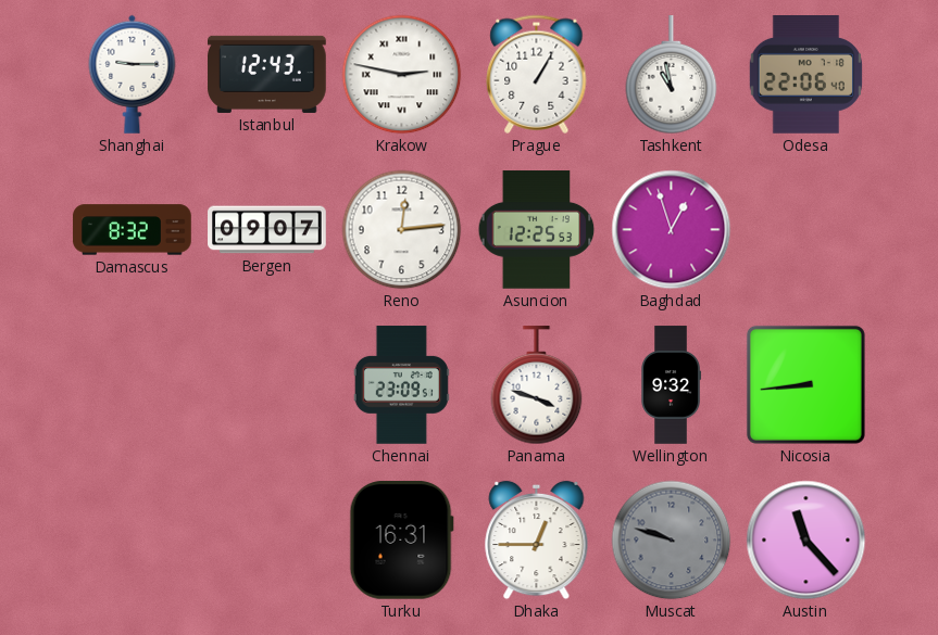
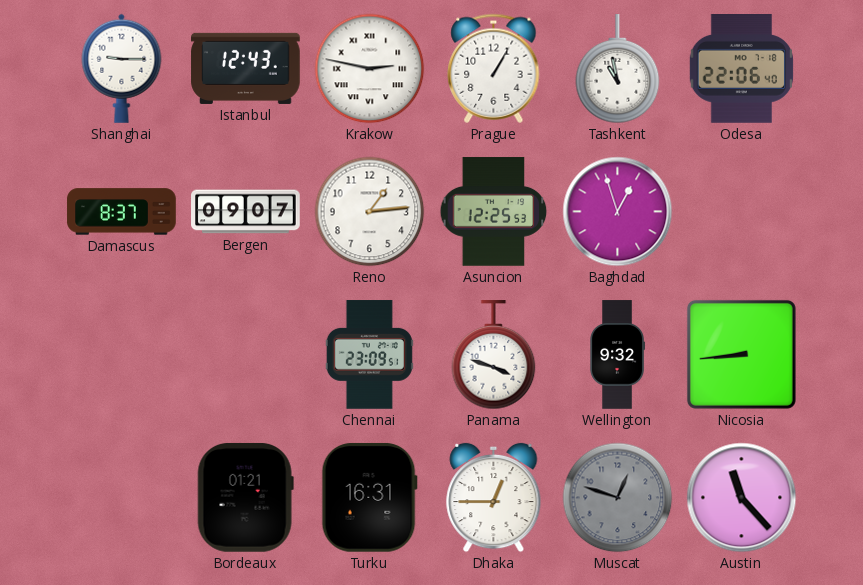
Damascus: 8:32 -> 8:37
Reno: 12:14 -> 1:14
Bordeaux: none -> 01:21
Muscat: 9:48 -> 12:48
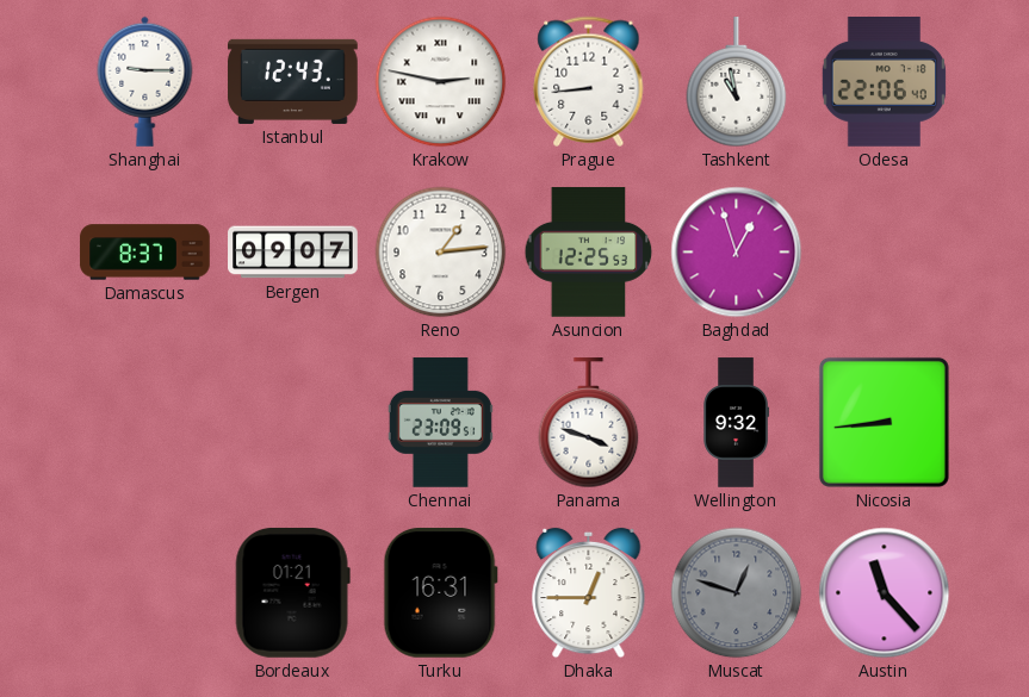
Prague: 1:05 -> 8:44
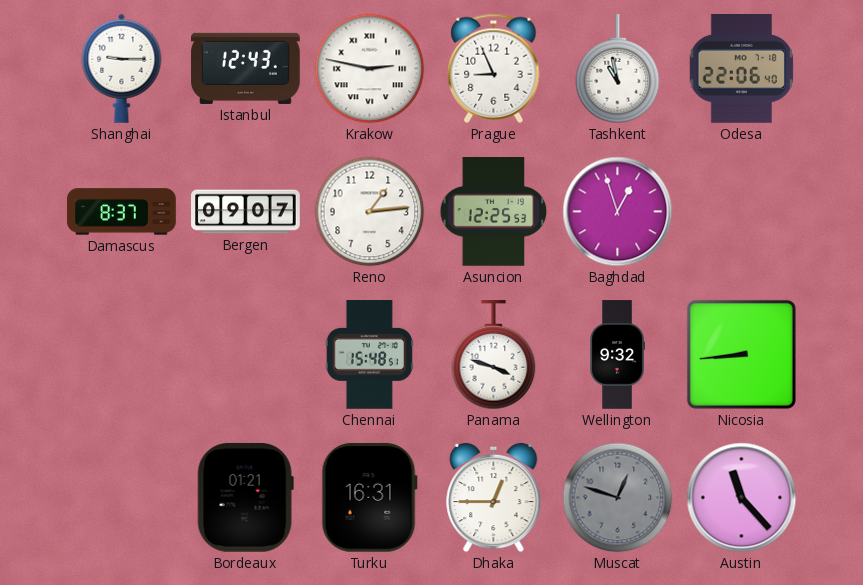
Prague: 8:44 -> 8:56
Chennai: 23:09 -> 15:48
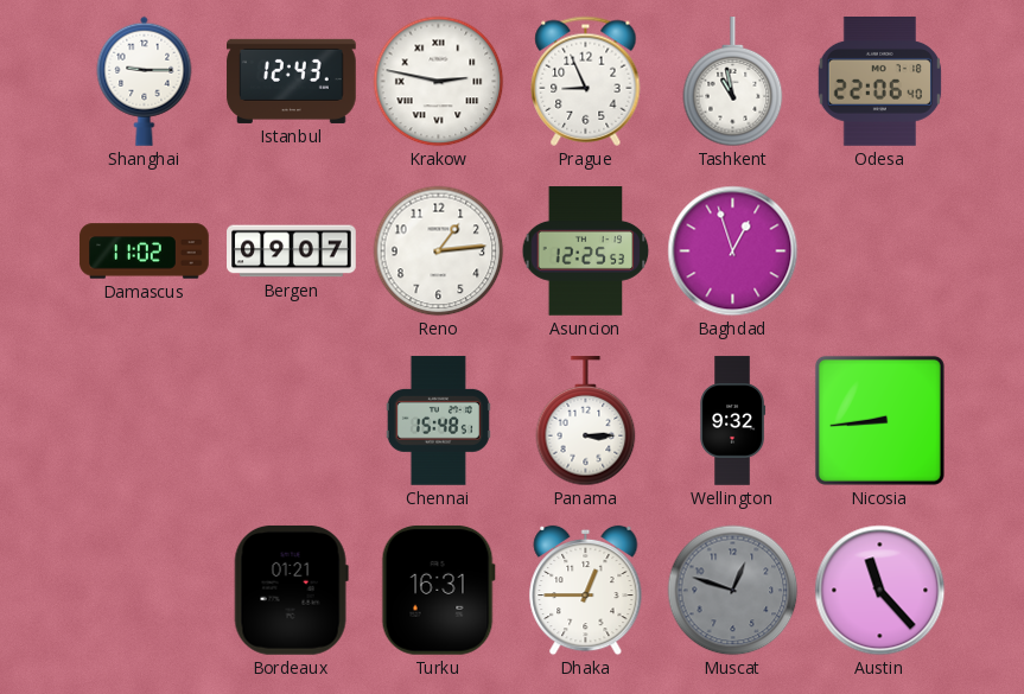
Damascus: 8:37 -> 11:02
Panama: 3:48 -> 3:15
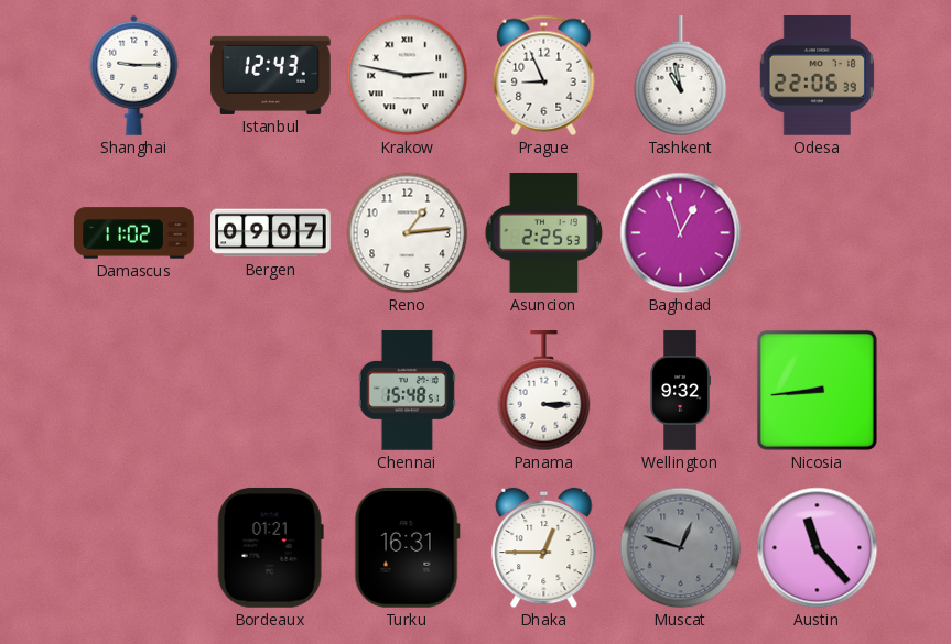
Odesa: 22:06:40 -> 22:06:39
Asuncion: 12:25 -> 2:25
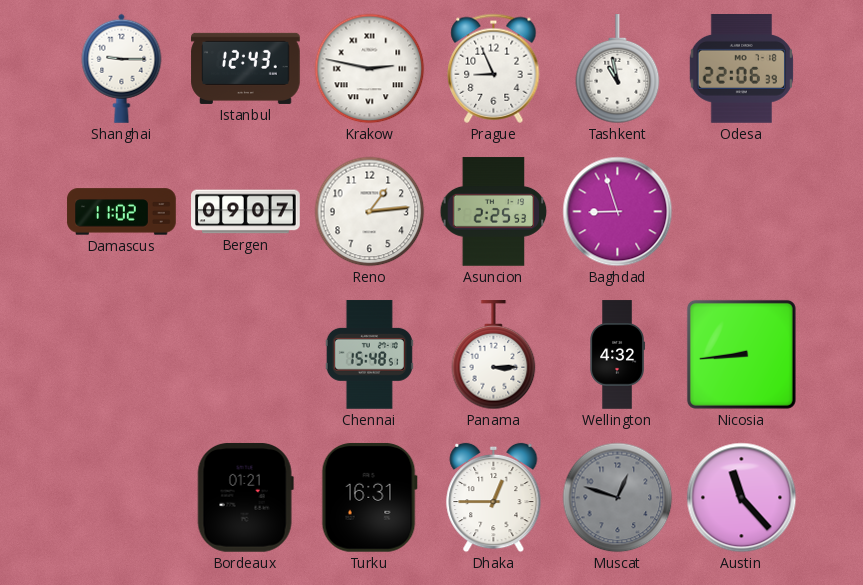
Baghdad: 12:57 -> 8:57
Wellington: 9:32 -> 4:32
